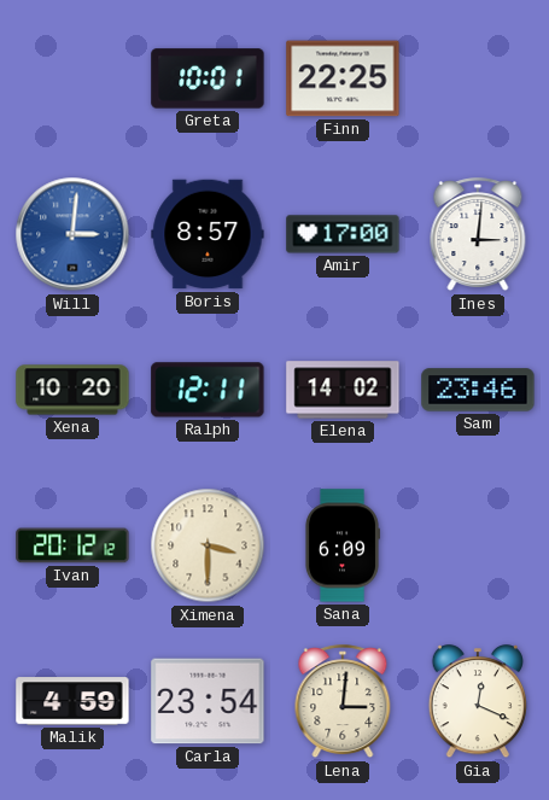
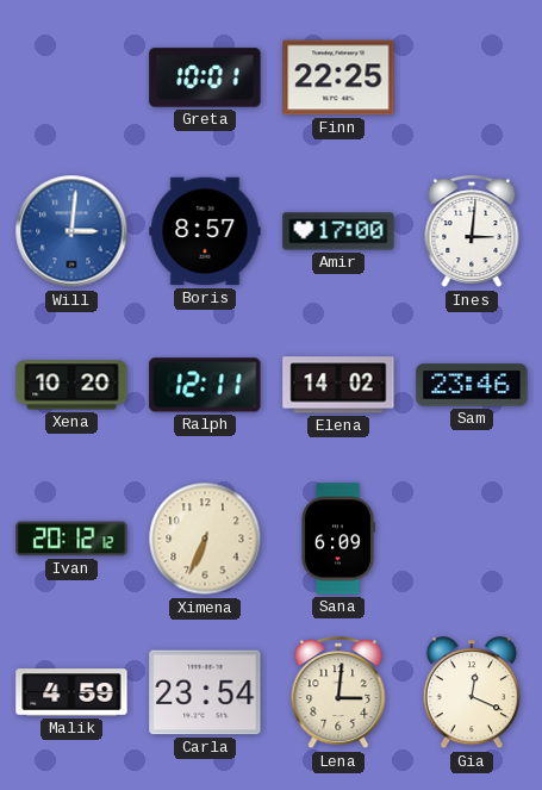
Ximena: 3:30 -> 6:34
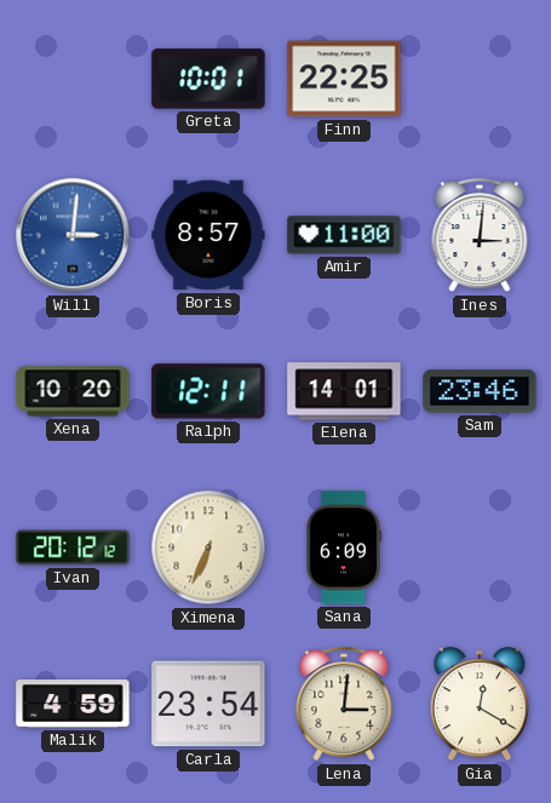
Amir: 17:00 -> 11:00
Elena: 14:02 -> 14:01
Gia: 12:19 -> 12:20
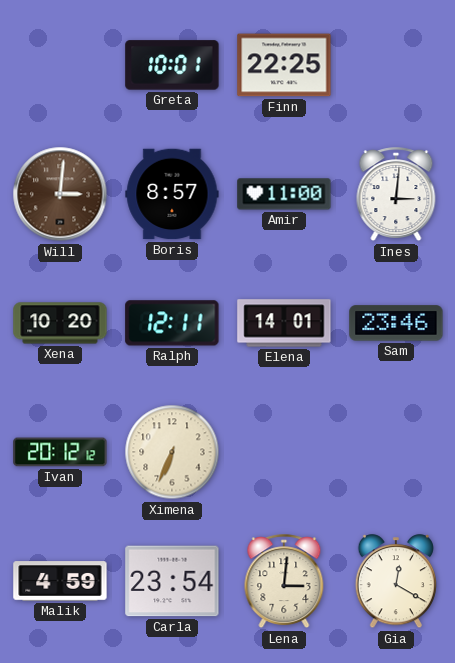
Will dial: blue -> brown
Sana: 6:09 -> none
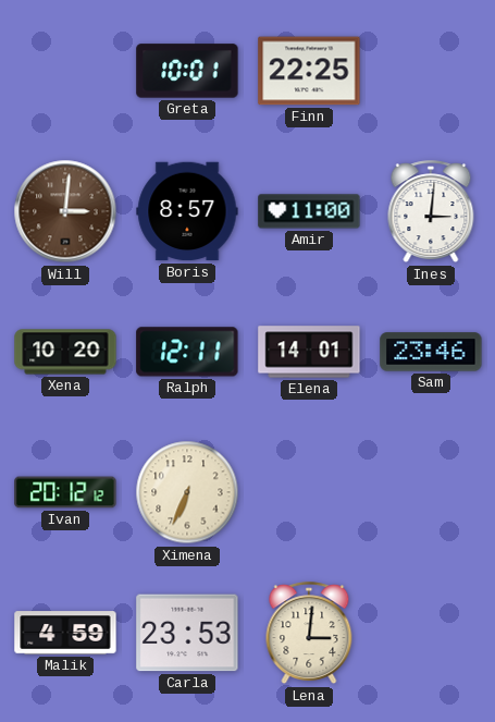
Carla: 23:54 -> 23:53
Gia: 12:20 -> none
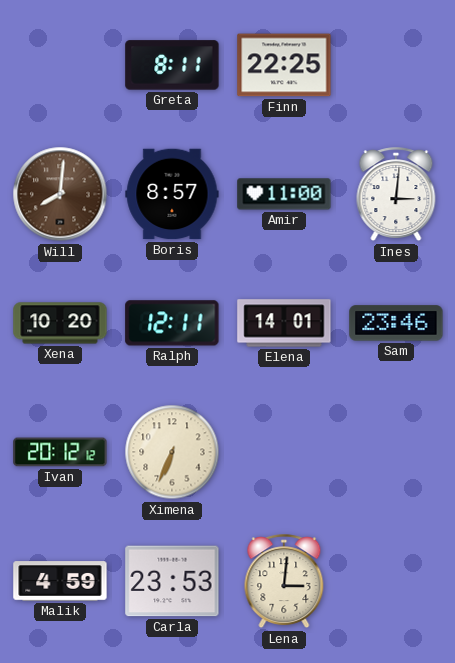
Greta: 10:01 -> 8:11
Will: 3:01 -> 8:01
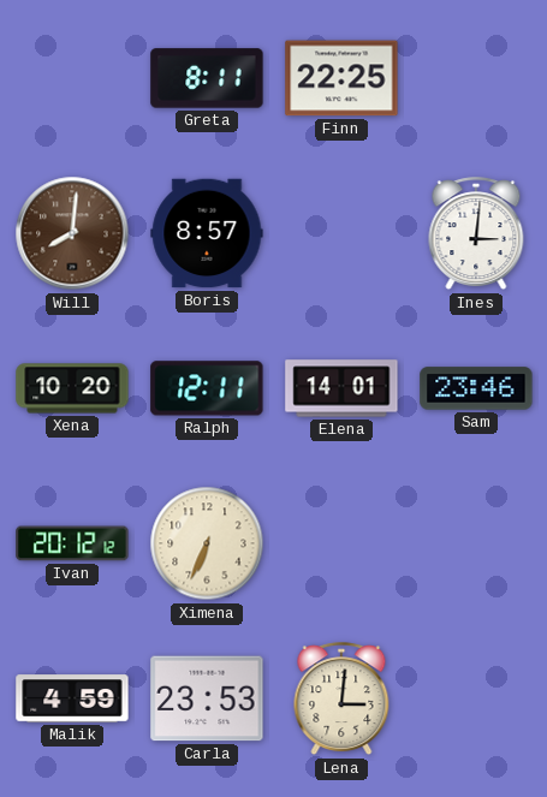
Amir: 11:00 -> none
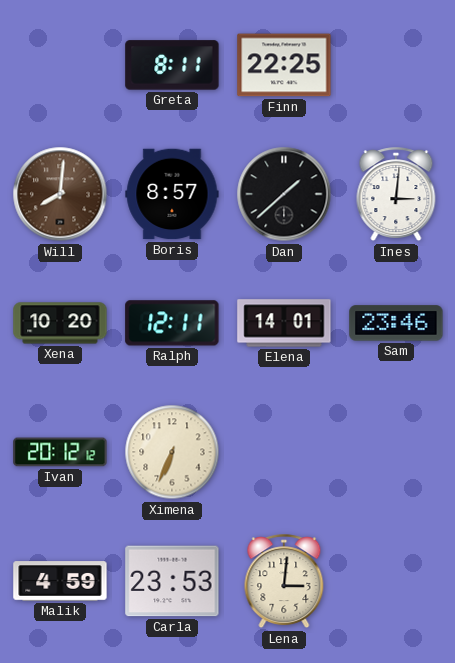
Dan: none -> 1:38
